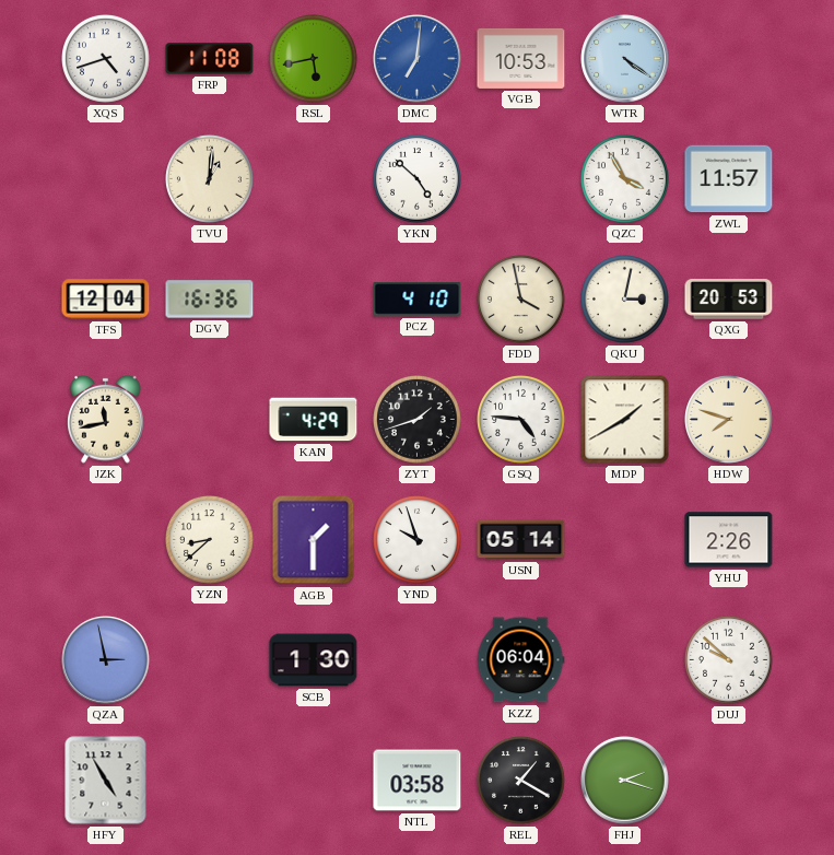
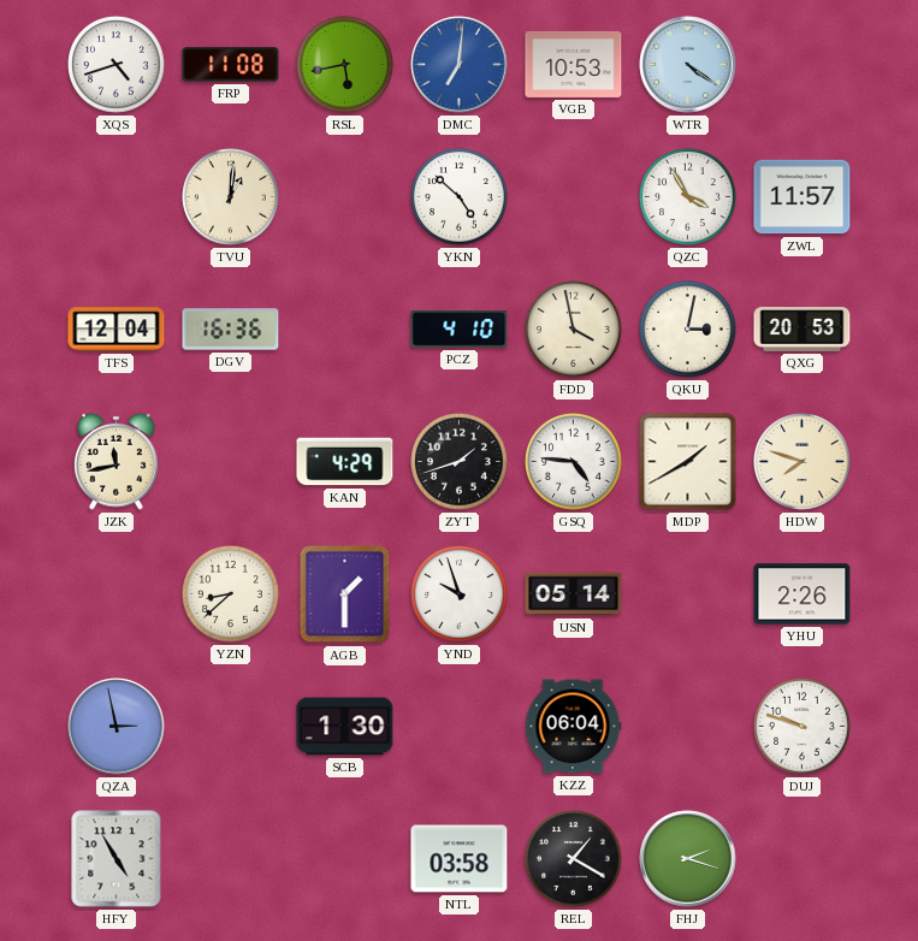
DUJ: 9:52 -> 9:48
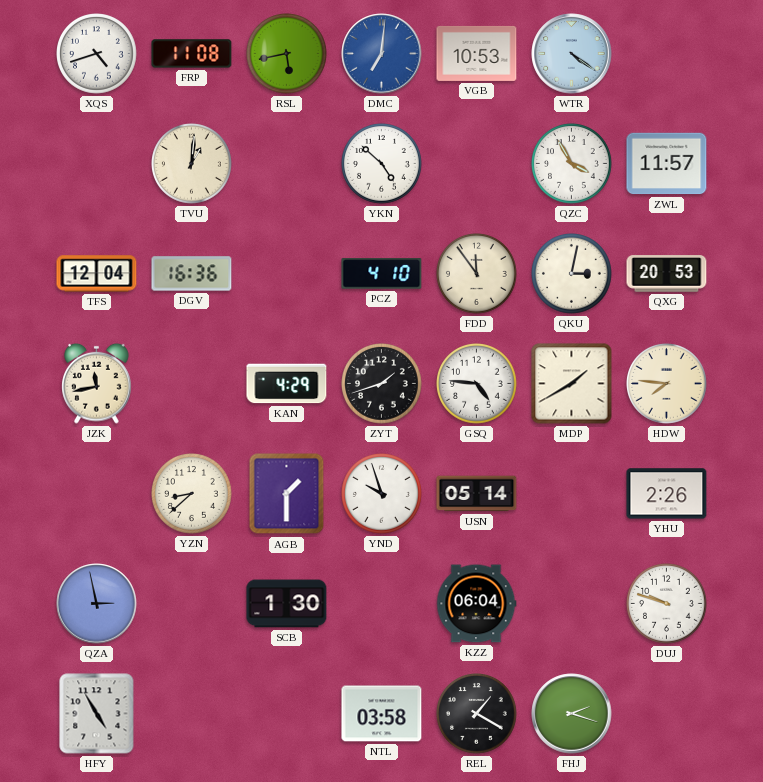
FDD: 3:58 -> 11:54
HDW: 7:48 -> 7:46
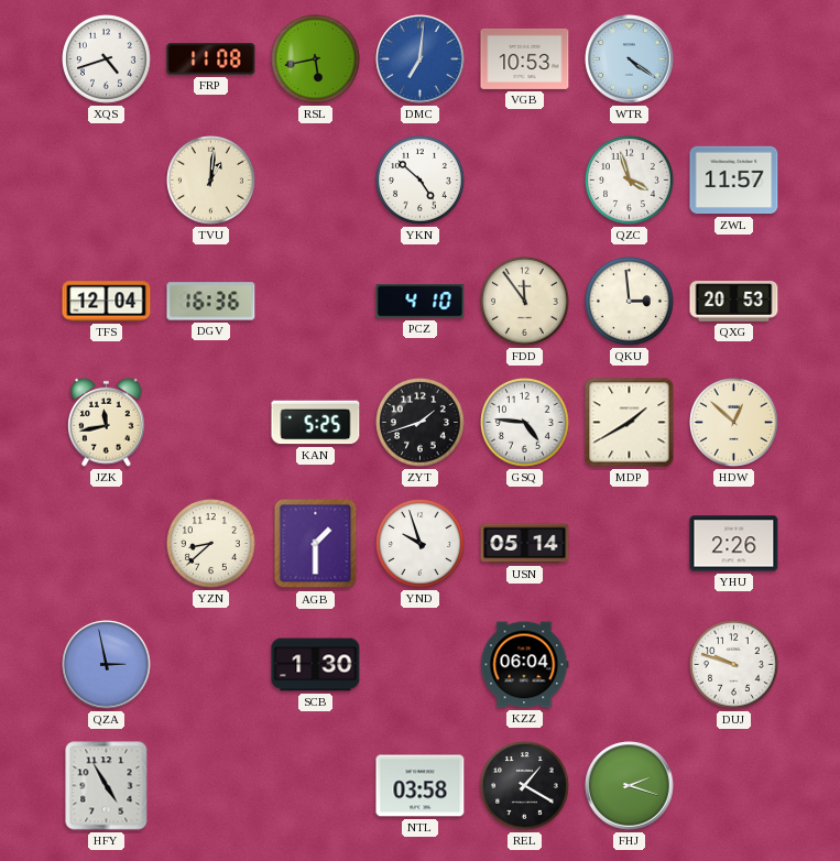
QZC: 3:55 -> 3:57
QKU: 3:02 -> 2:59
KAN: 4:29 -> 5:25
HDW: 7:46 -> 12:52
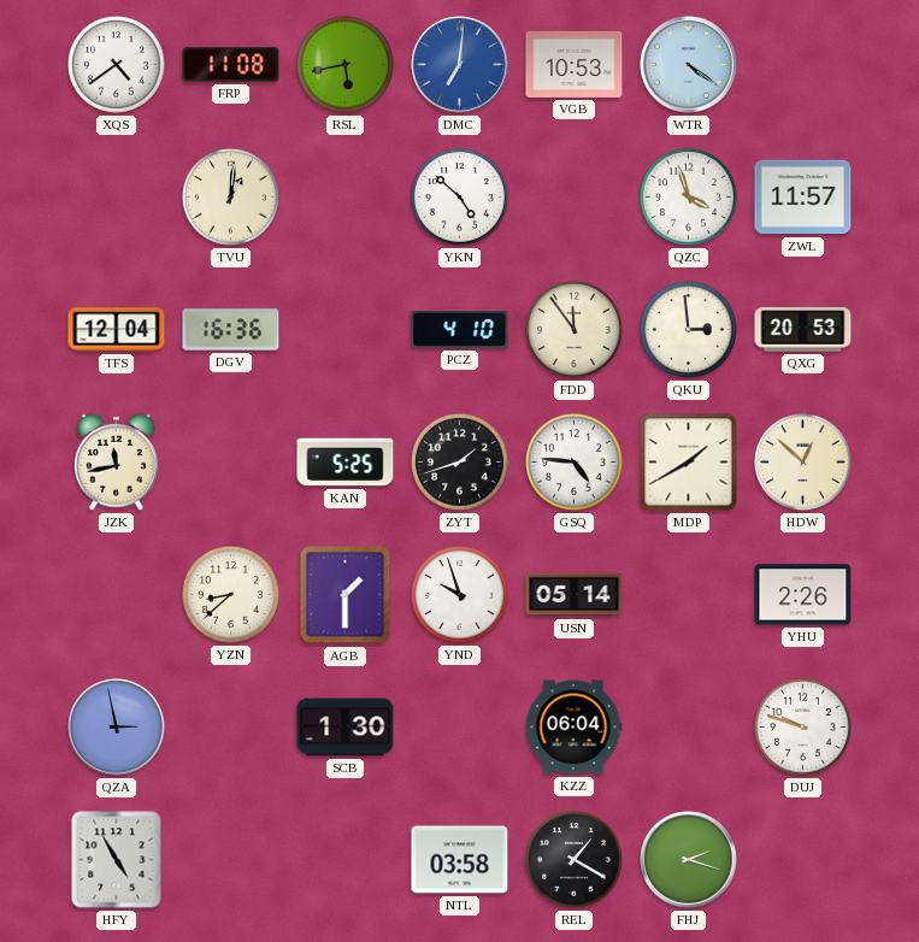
XQS: 4:42 -> 4:39
